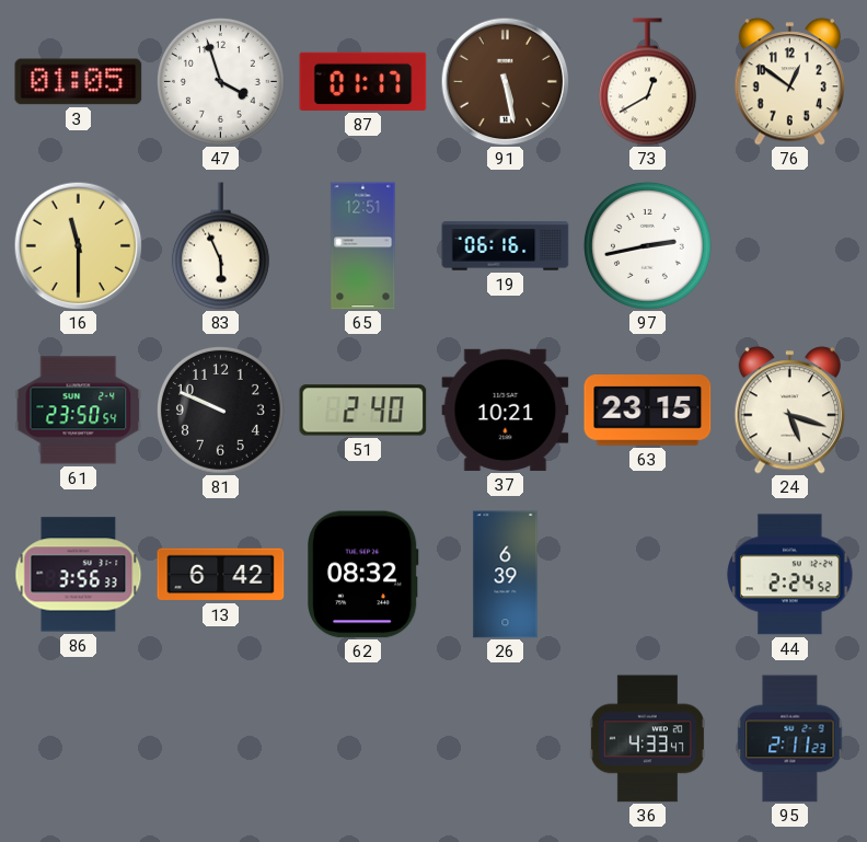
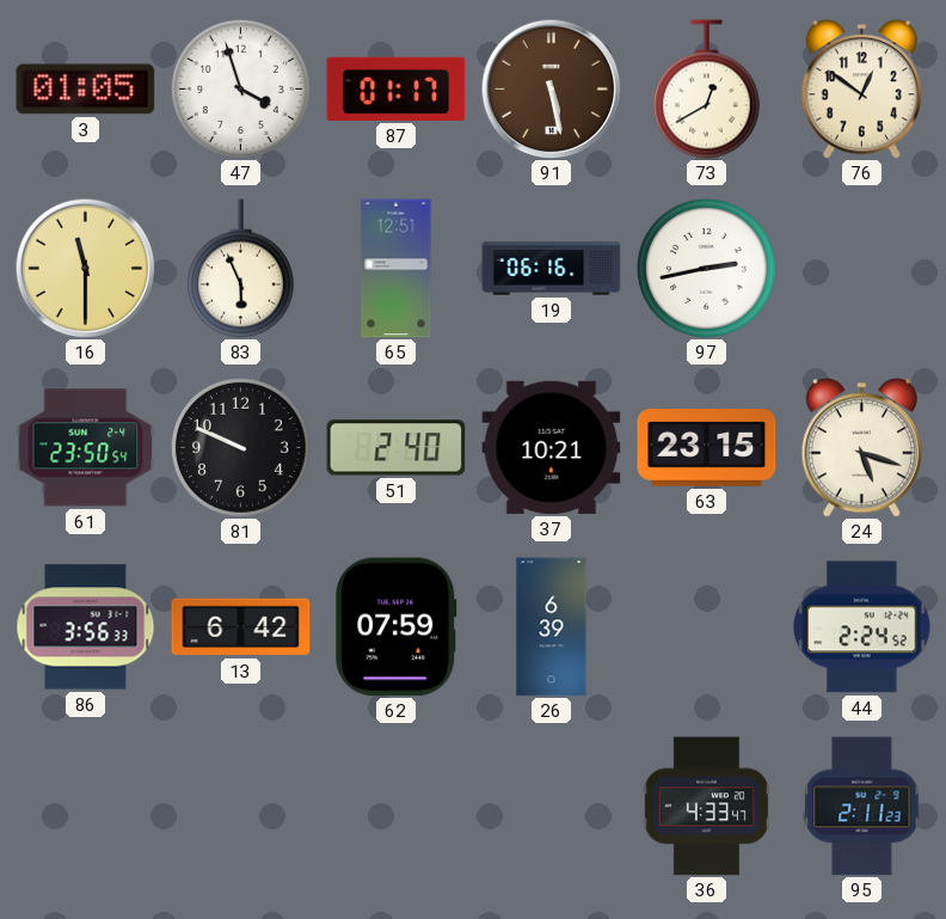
62: 08:32 -> 07:59
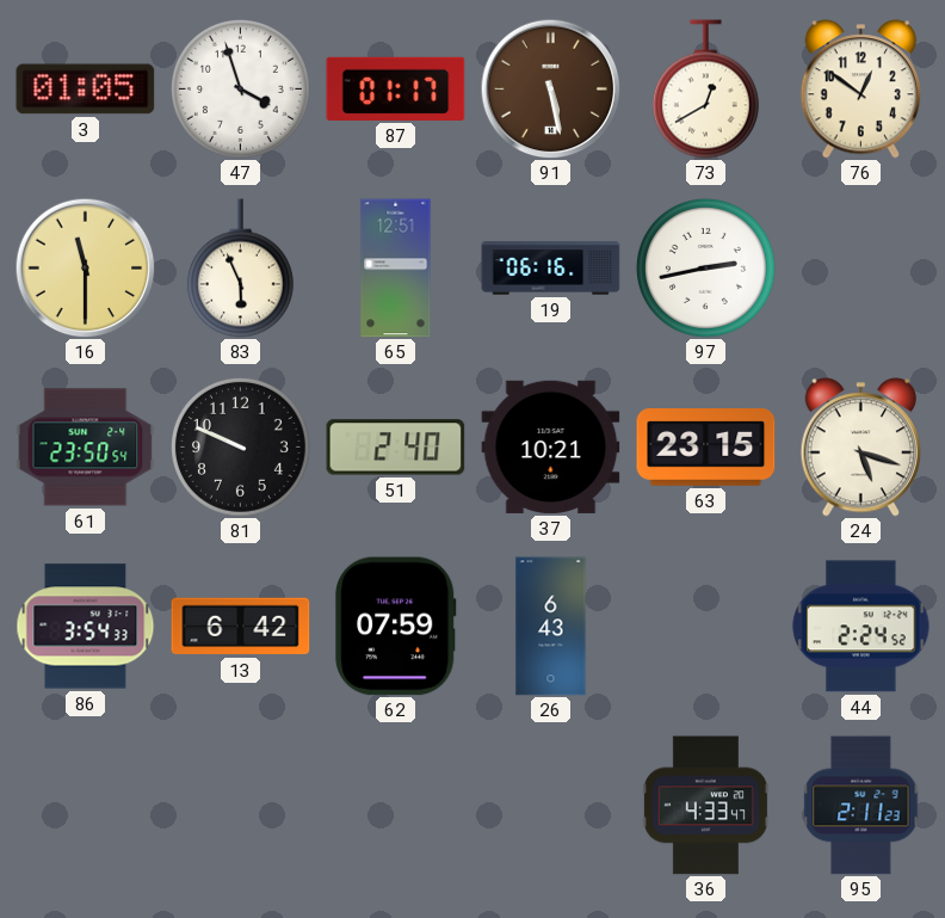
86: 3:56 -> 3:54
26: 6:39 -> 6:43
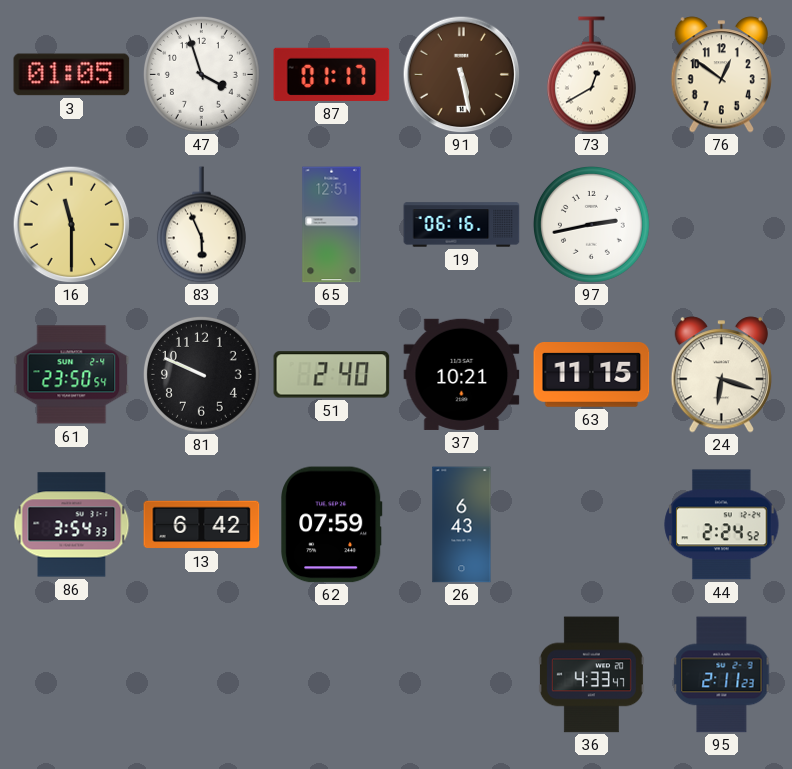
63: 23:15 -> 11:15
24: 5:18 -> 6:18
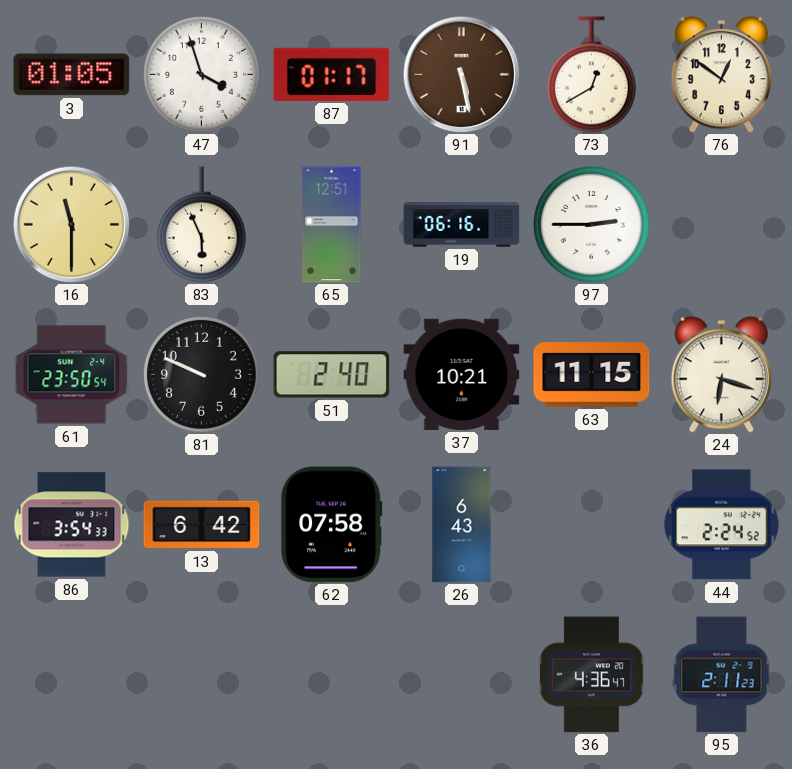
97: 2:43 -> 2:45
62: 07:59 -> 07:58
36: 4:33 -> 4:36
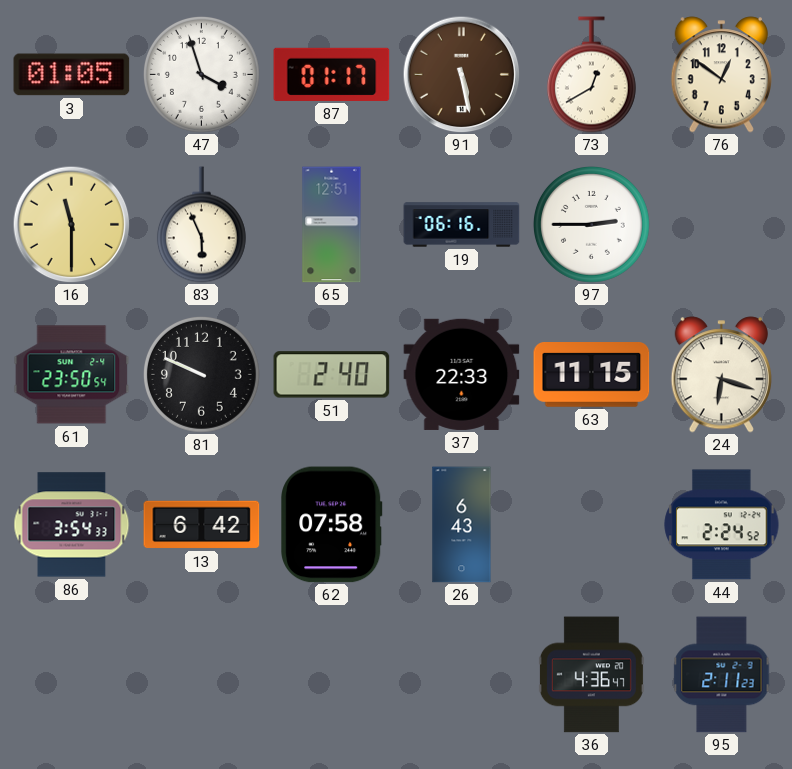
37: 10:21 -> 22:33
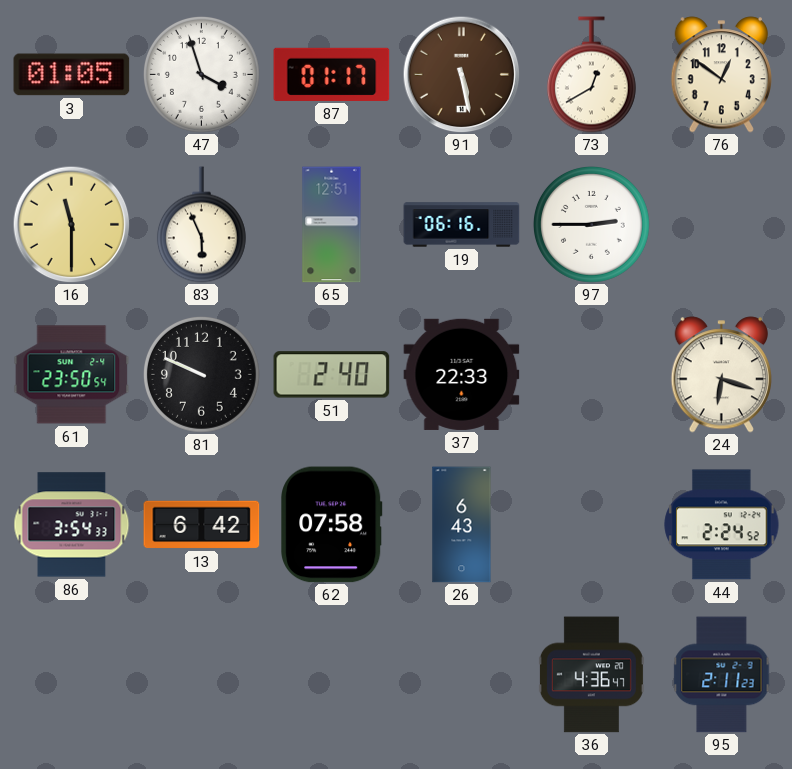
63: 11:15 -> none
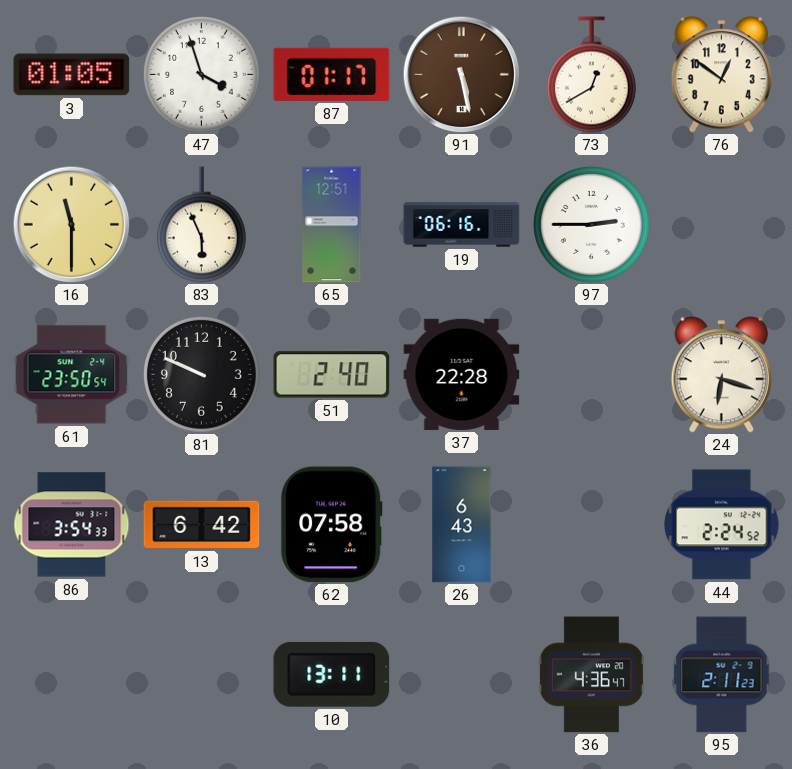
37: 22:33 -> 22:28
10: none -> 13:11
